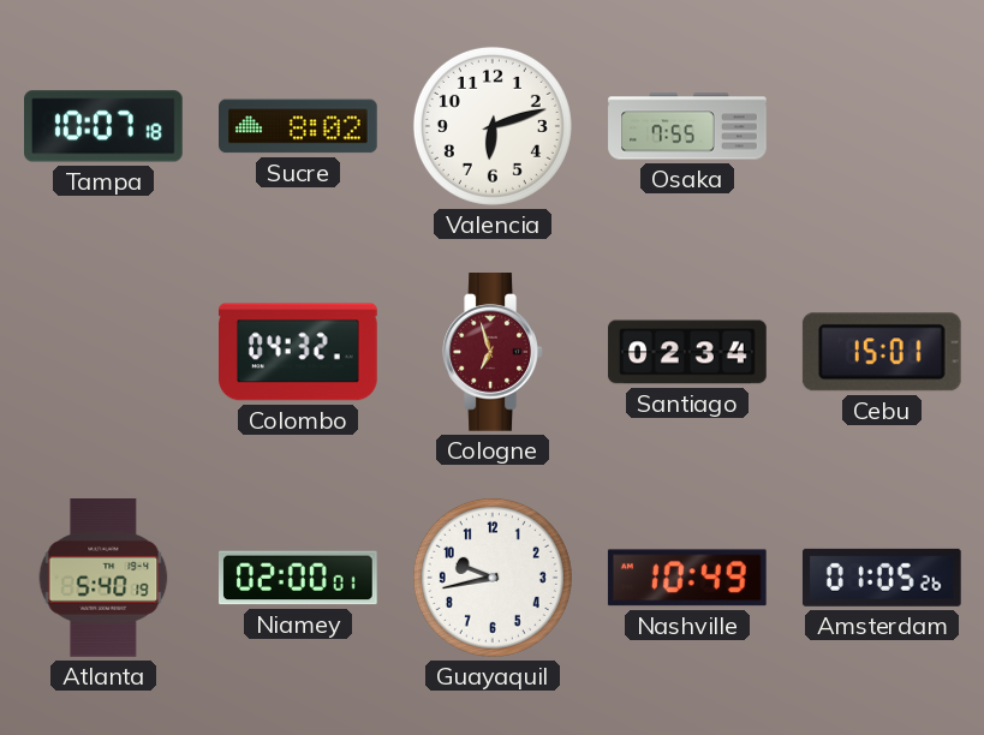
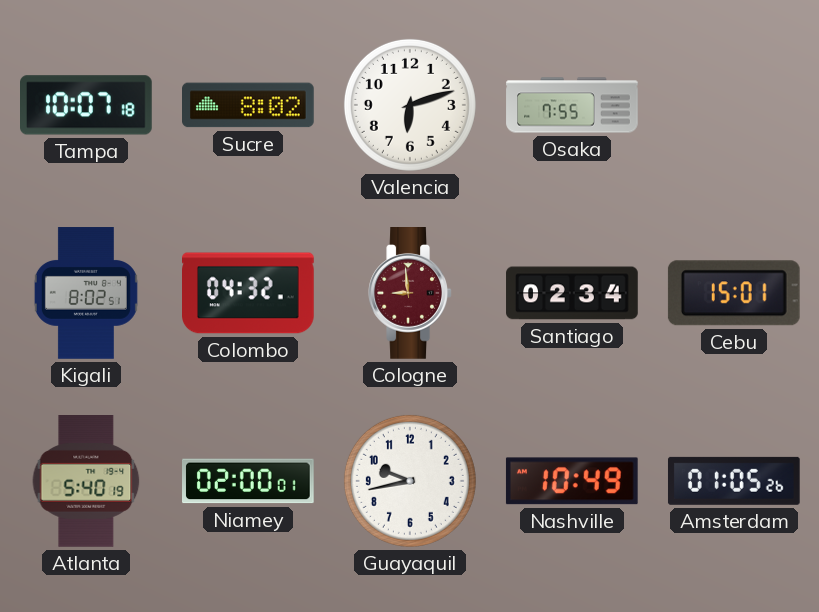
Kigali: none -> 8:02
Cologne: 6:57 -> 8:59
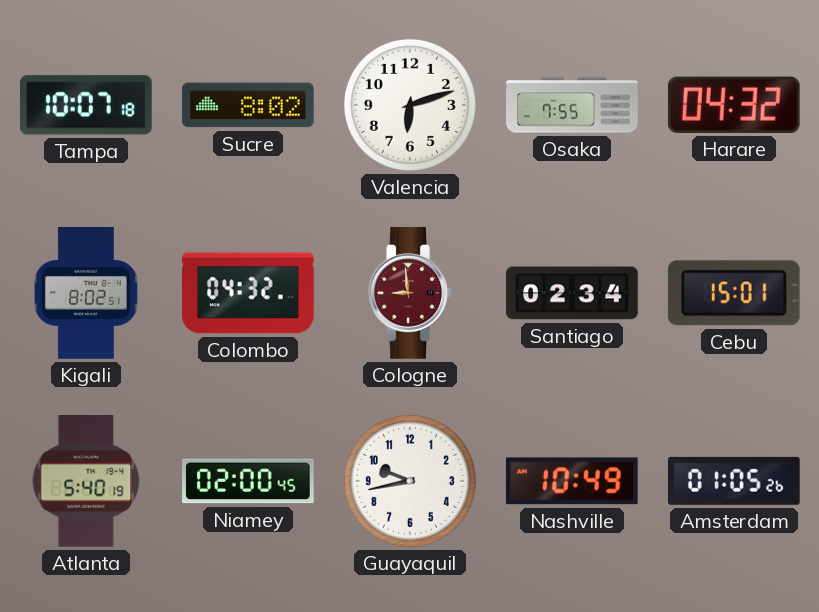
Harare: none -> 04:32
Niamey: 02:00:01 -> 02:00:45
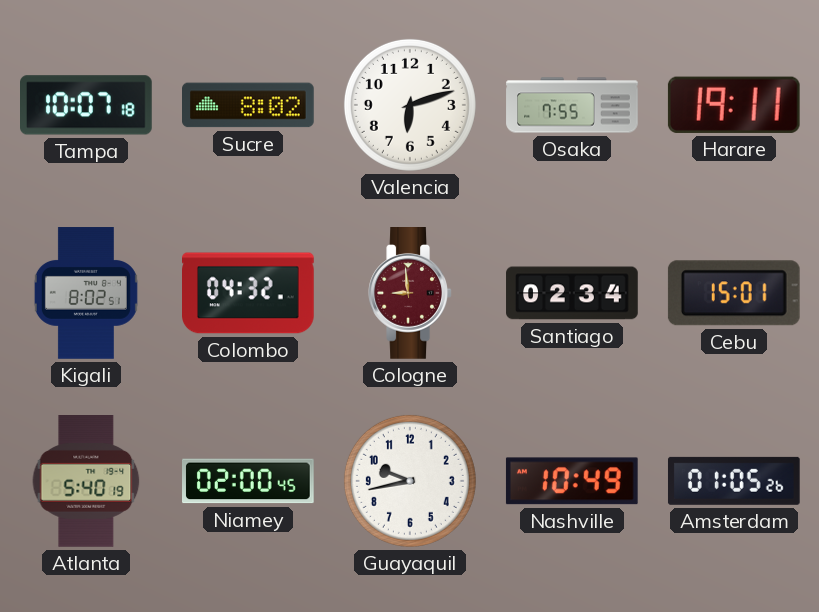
Harare: 04:32 -> 19:11
